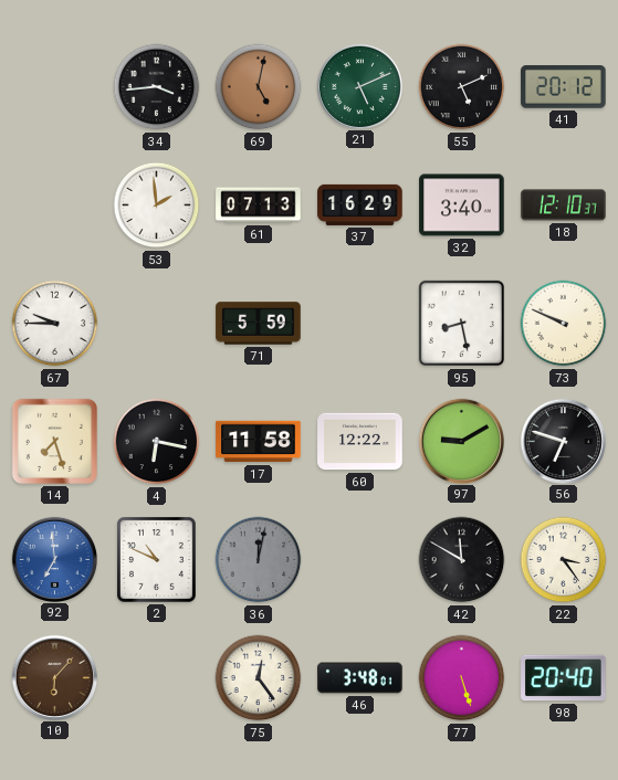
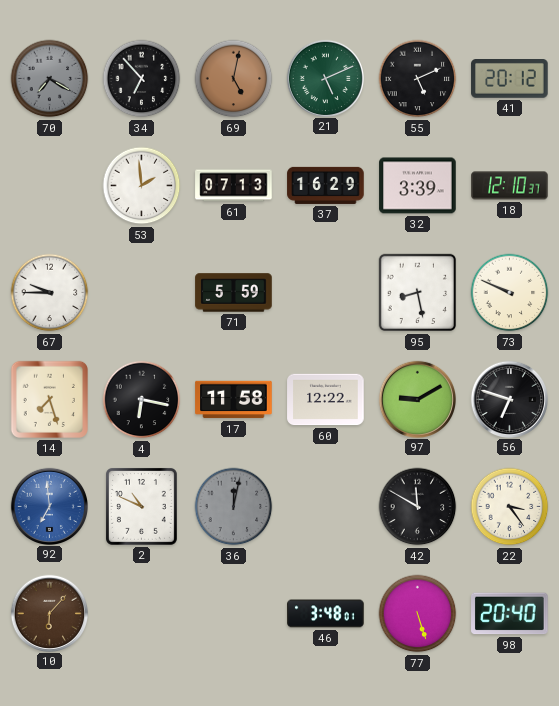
70: none -> 7:20
34: 3:44 -> 6:53
32: 3:40 -> 3:39
75: 12:24 -> none
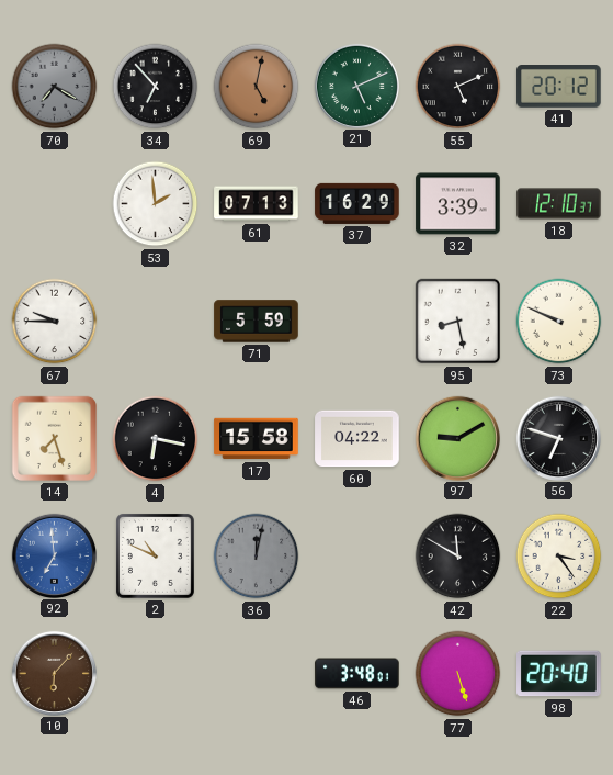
17: 11:58 -> 15:58
60: 12:22 -> 04:22
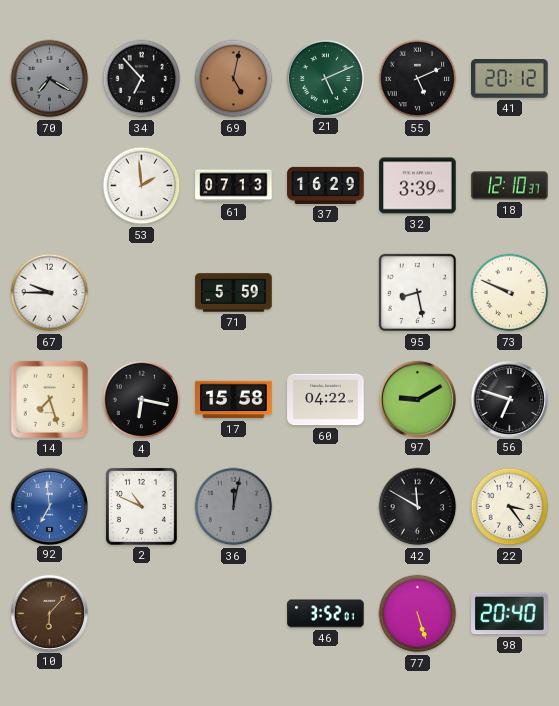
46: 3:48 -> 3:52
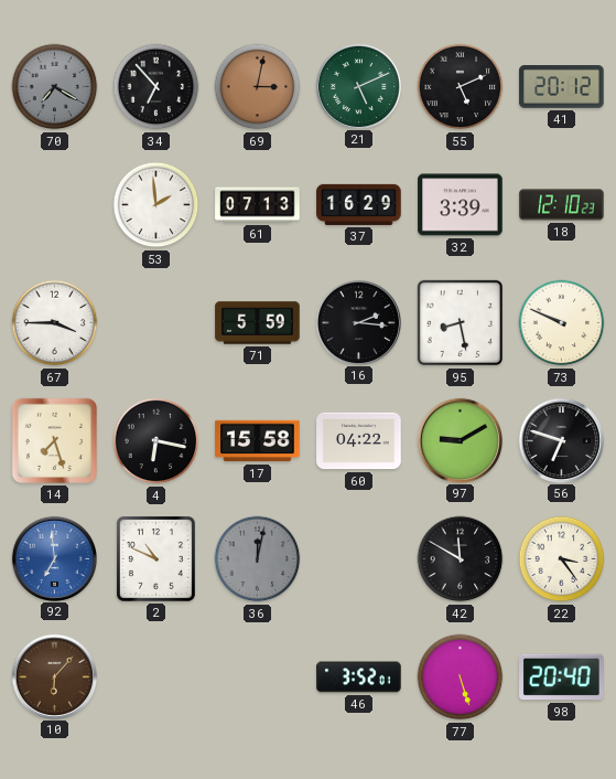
69: 5:02 -> 3:02
18: 12:10:37 -> 12:10:23
67: 9:45 -> 3:45
16: none -> 2:16
